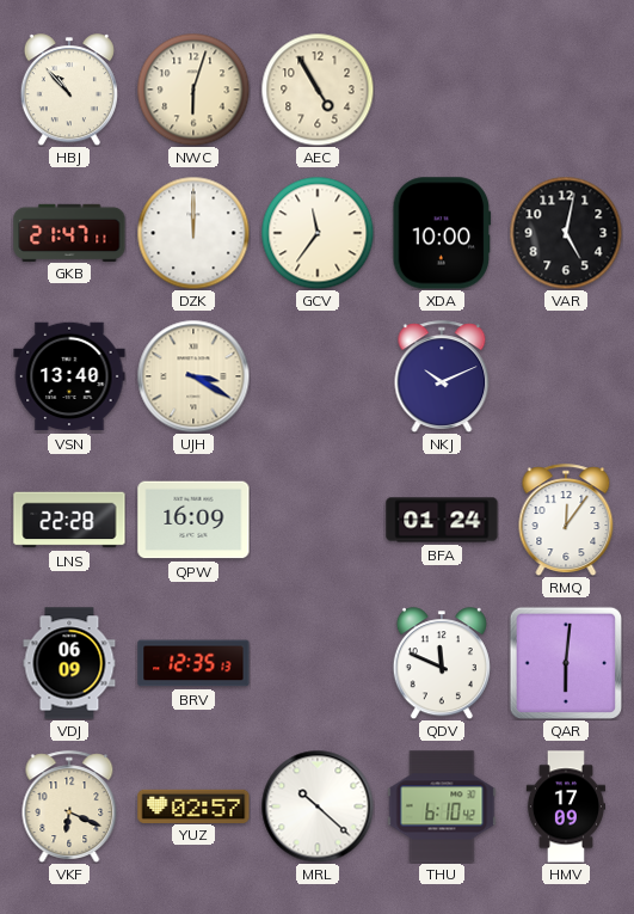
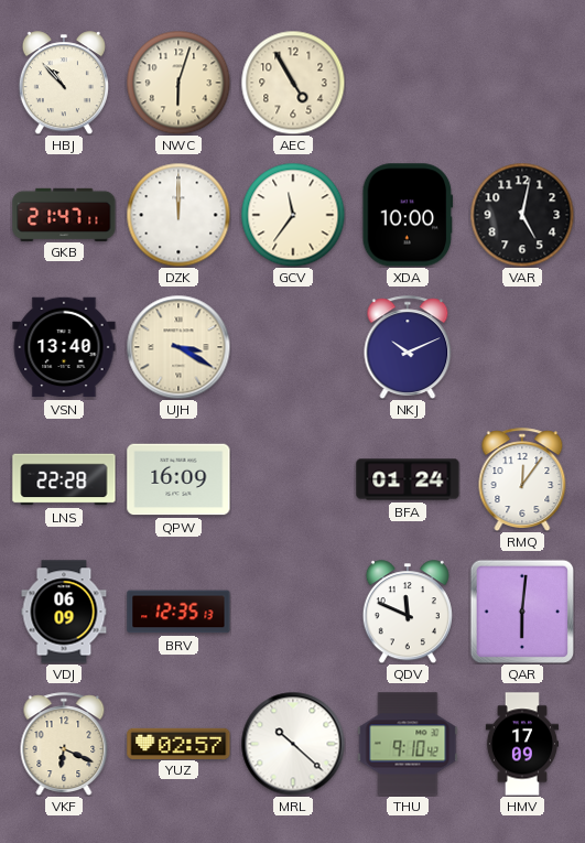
THU: 6:10 -> 9:10
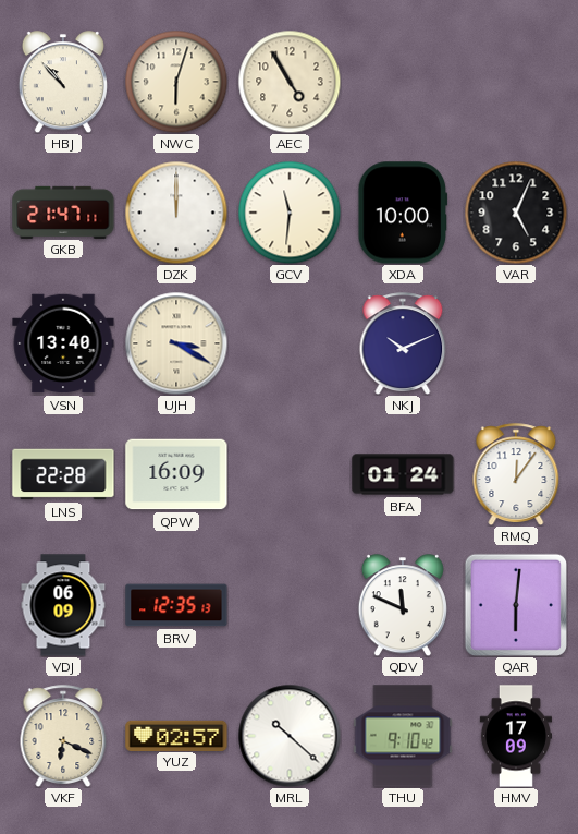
GCV: 11:36 -> 11:31
VAR: 5:02 -> 5:04
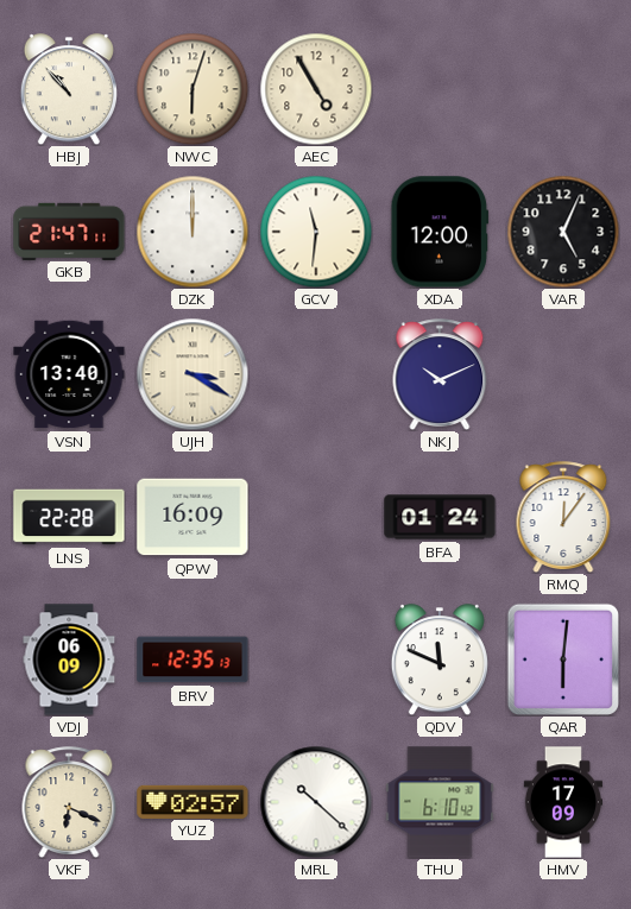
XDA: 10:00 -> 12:00
THU: 9:10 -> 6:10
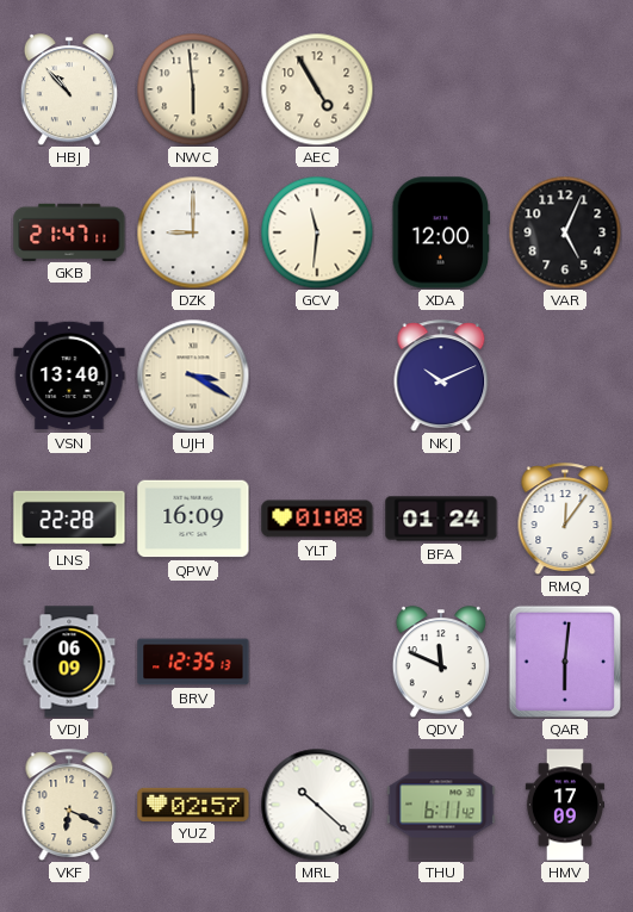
NWC: 6:03 -> 5:59
DZK: 12:00 -> 9:00
YLT: none -> 01:08
THU: 6:10 -> 6:11
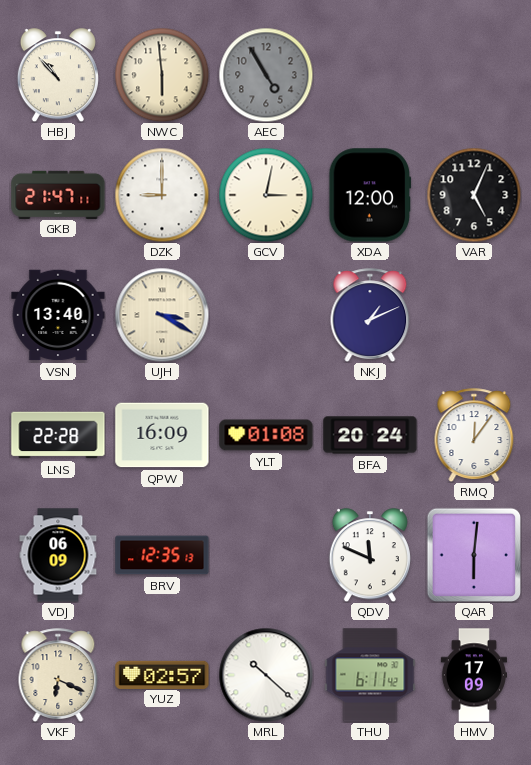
AEC dial: cream -> grey
GCV: 11:31 -> 3:02
NKJ: 10:11 -> 1:11
BFA: 01:24 -> 20:24
